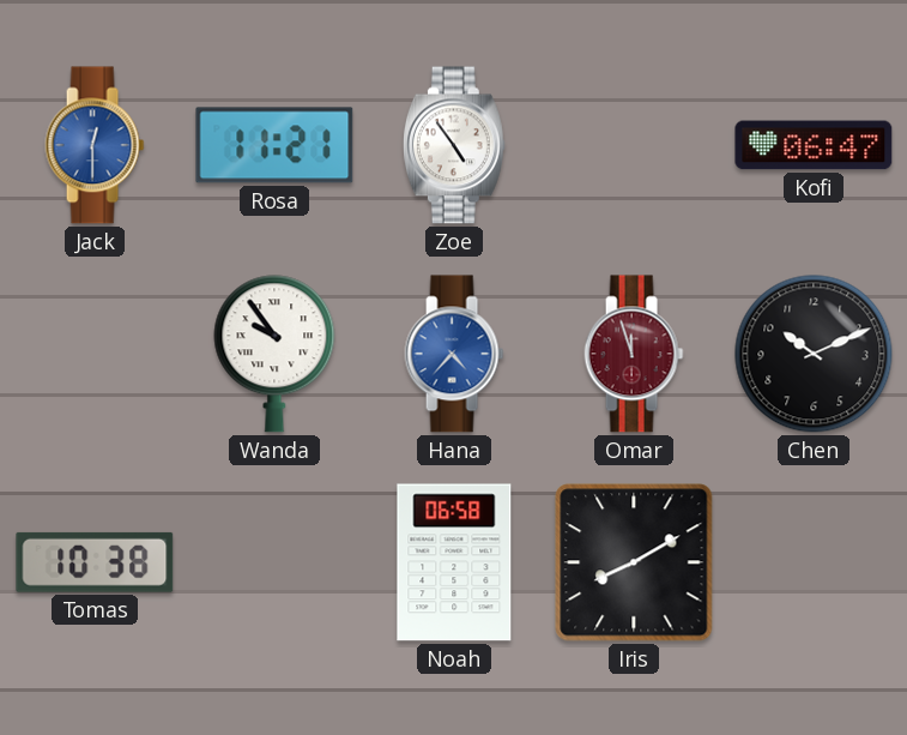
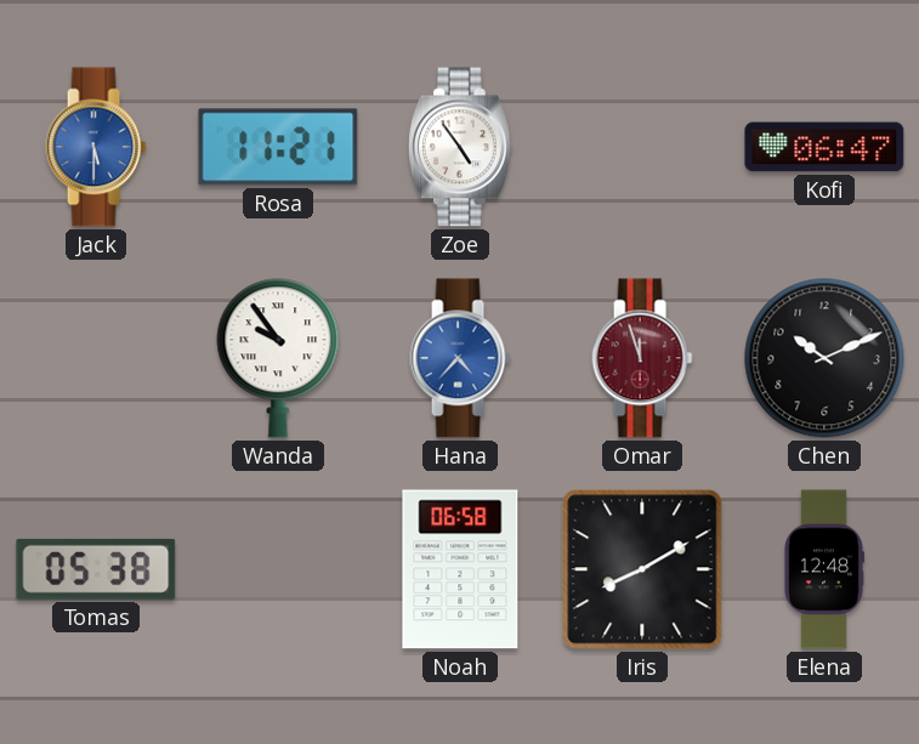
Jack: 12:30 -> 5:30
Tomas: 10:38 -> 05:38
Elena: none -> 12:48
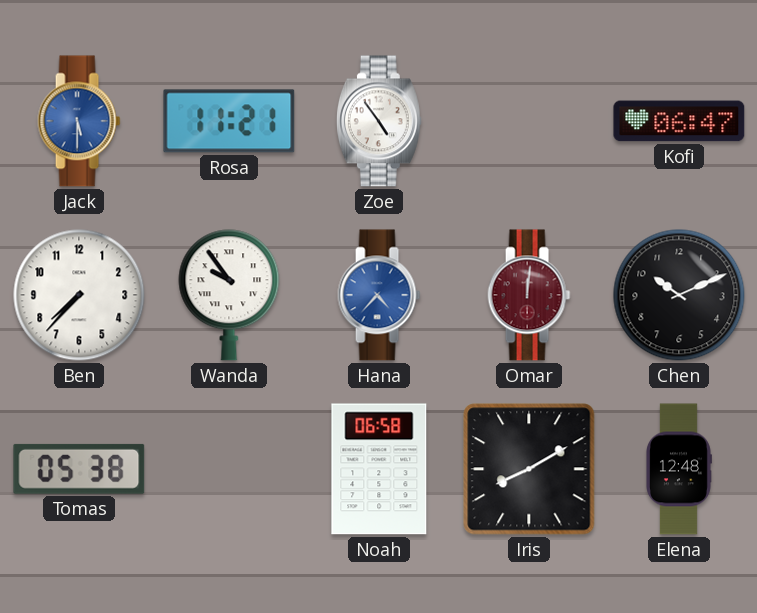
Ben: none -> 7:37
Omar: 11:57 -> 12:01
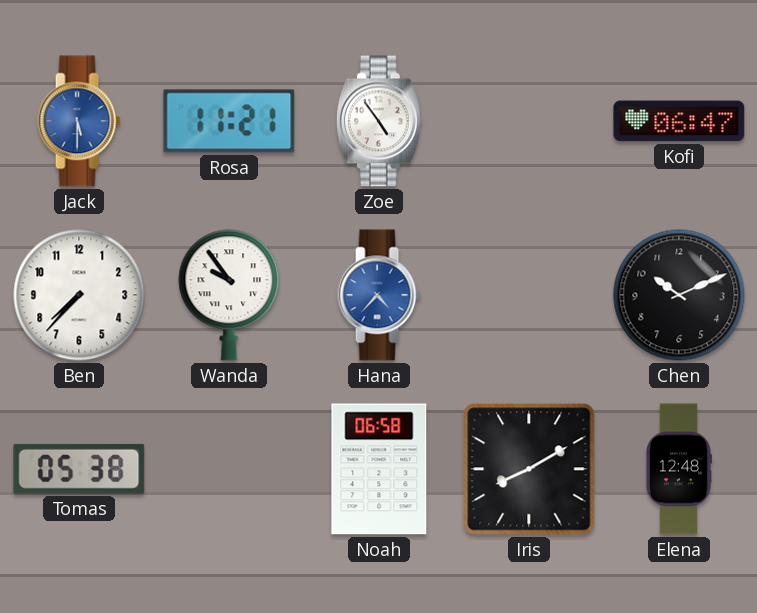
Omar: 12:01 -> none
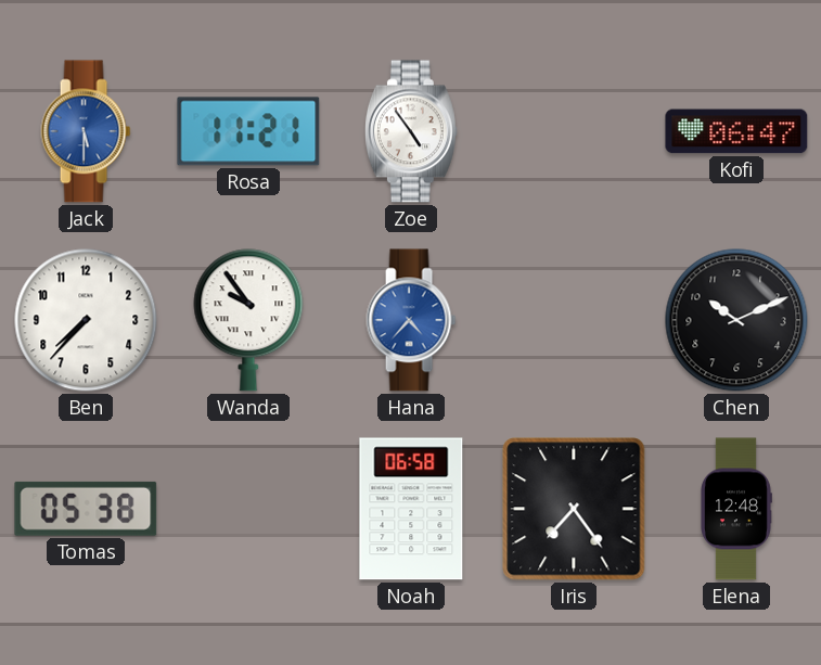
Iris: 8:10 -> 7:24
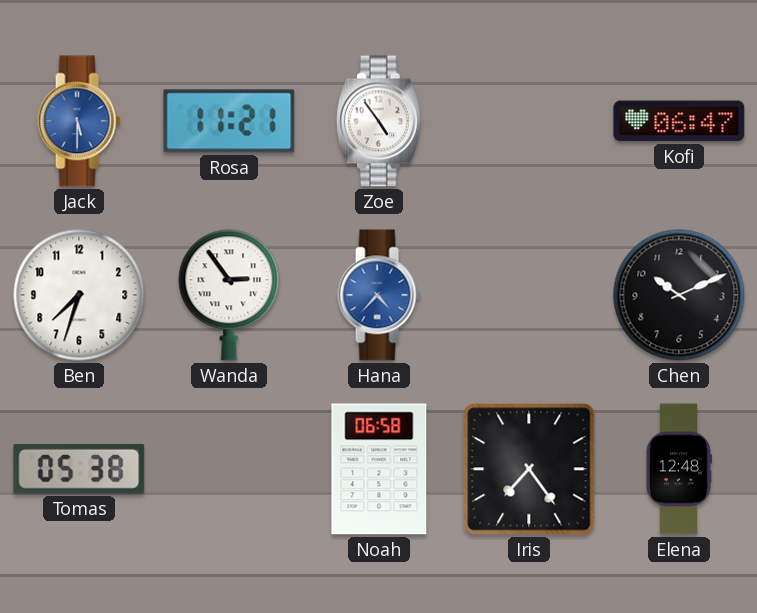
Ben: 7:37 -> 7:33
Wanda: 9:54 -> 2:54
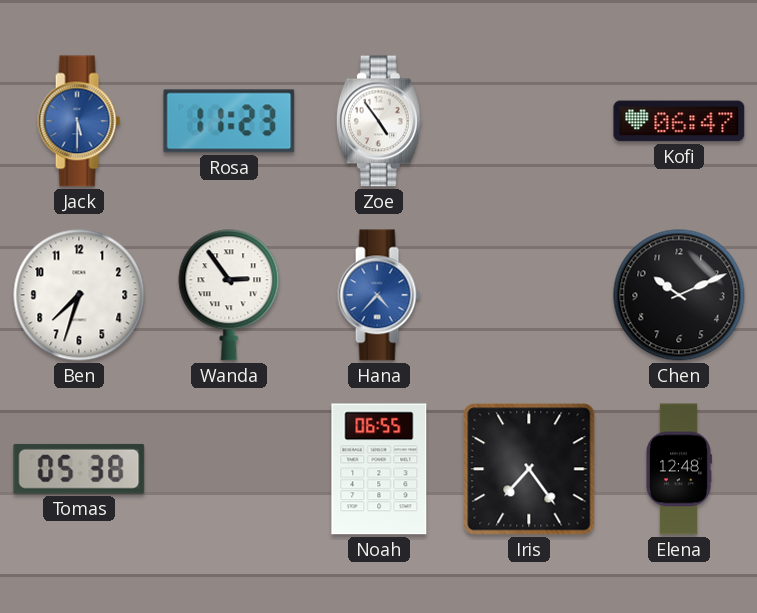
Rosa: 11:21 -> 11:23
Noah: 06:58 -> 06:55
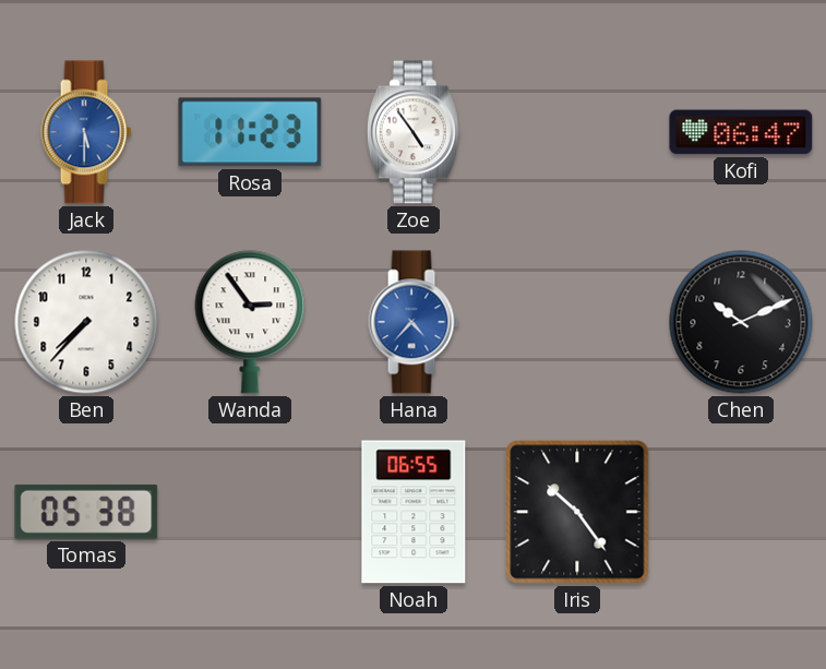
Ben: 7:33 -> 7:37
Iris: 7:24 -> 10:24
Elena: 12:48 -> none
